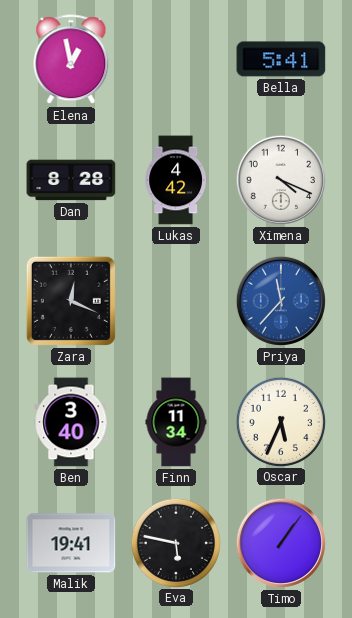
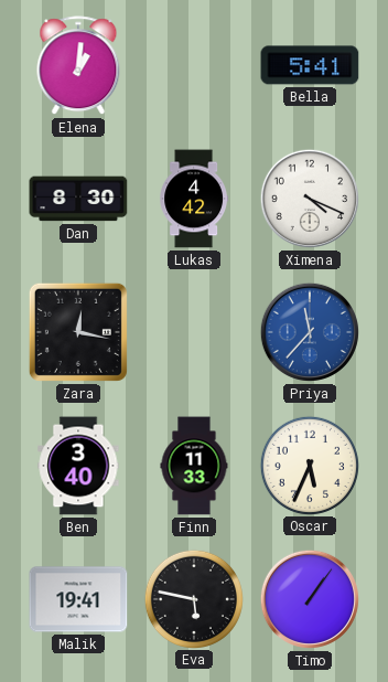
Elena: 12:58 -> 1:01
Dan: 8:28 -> 8:30
Zara: 12:19 -> 12:17
Finn: 11:34 -> 11:33
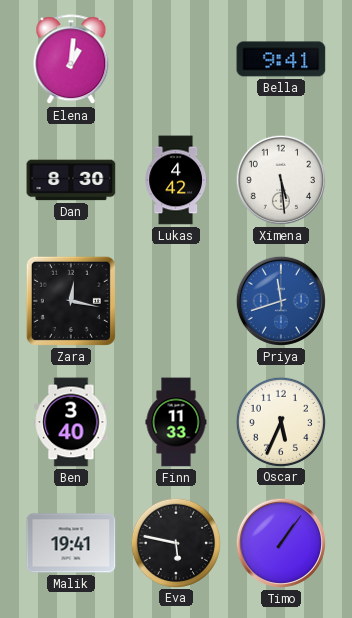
Bella: 5:41 -> 9:41
Ximena: 4:19 -> 5:29
Priya: 11:37 -> 11:42
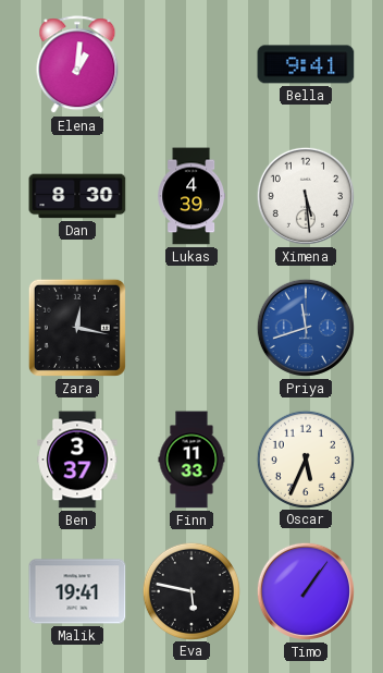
Lukas: 4:42 -> 4:39
Ben: 3:40 -> 3:37
